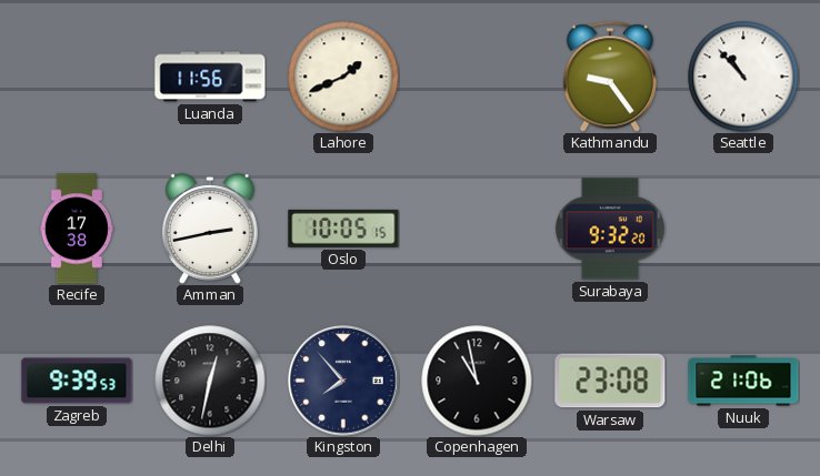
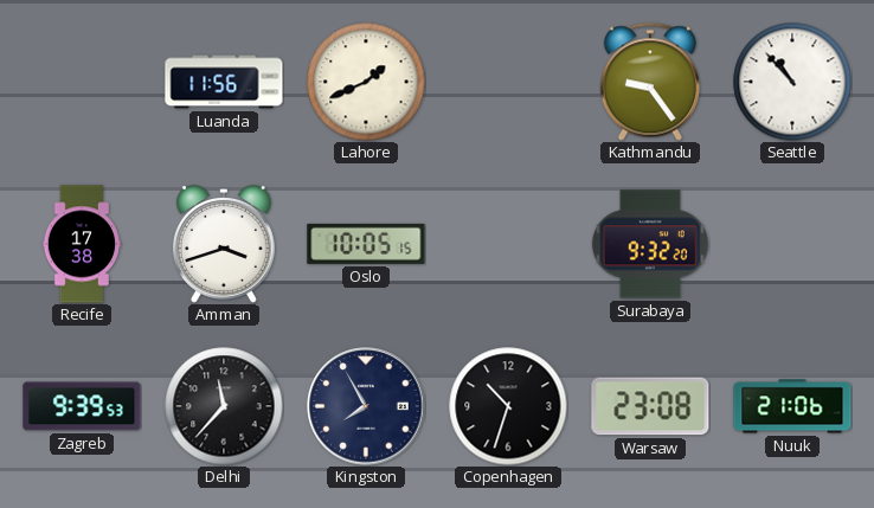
Amman: 2:43 -> 3:42
Delhi: 12:32 -> 11:37
Kingston: 7:53 -> 7:55
Copenhagen: 10:58 -> 10:33
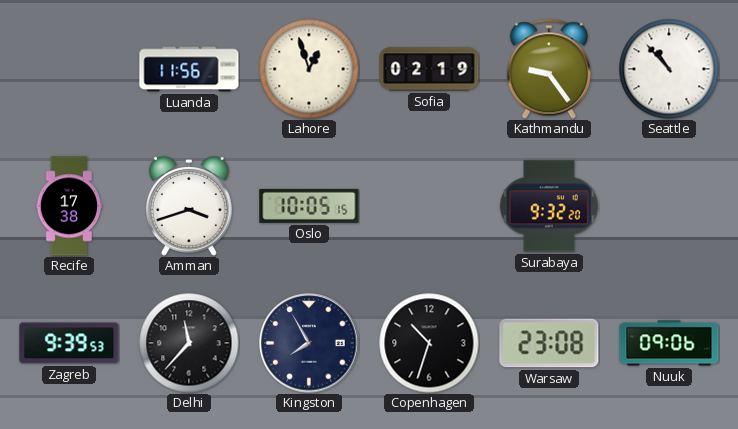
Lahore: 1:41 -> 12:57
Sofia: none -> 02:19
Nuuk: 21:06 -> 09:06
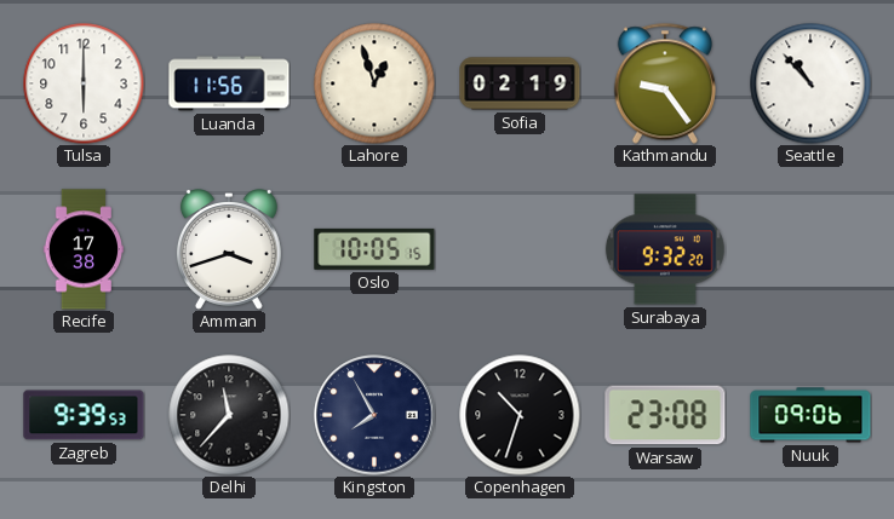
Tulsa: none -> 6:00
